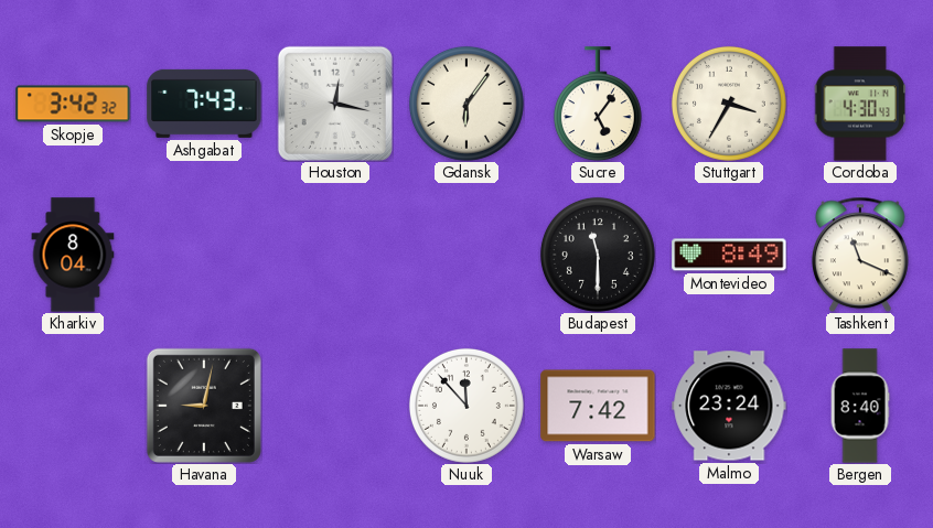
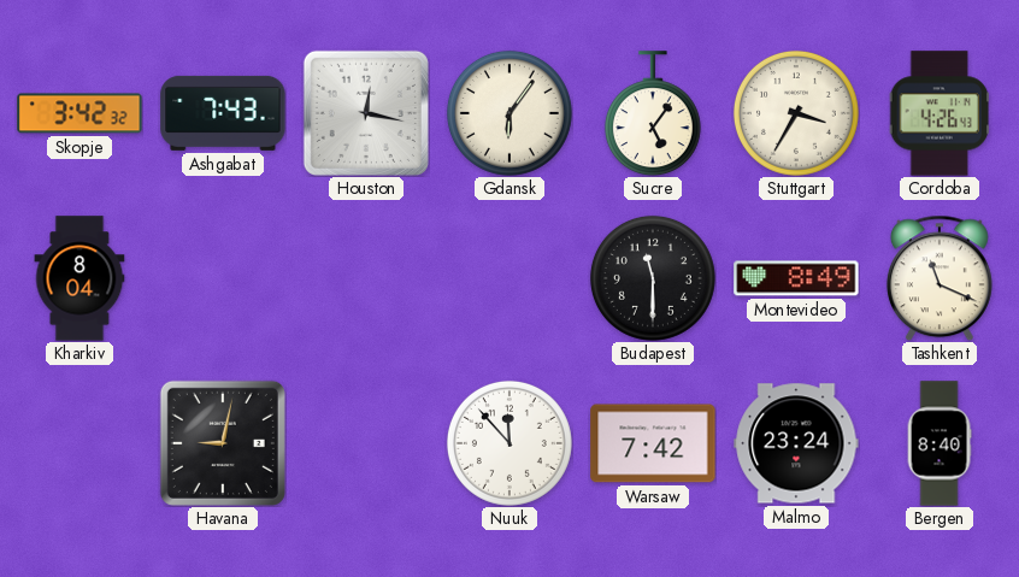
Cordoba: 4:30 -> 4:26
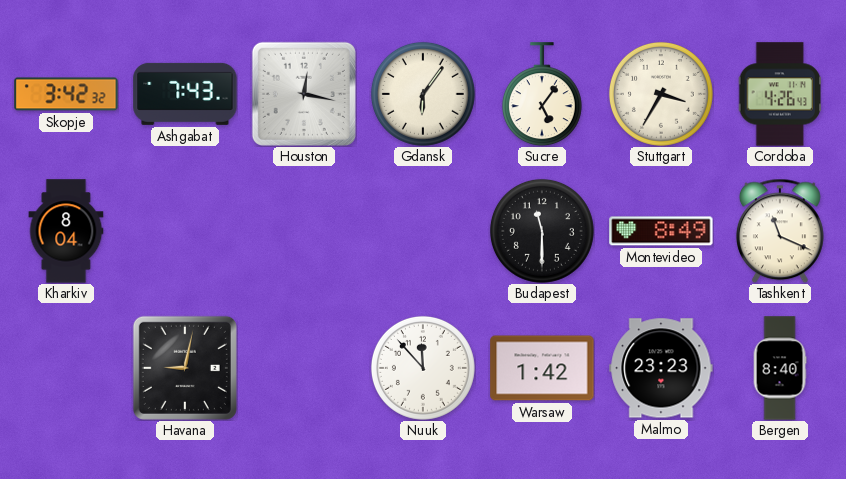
Warsaw: 7:42 -> 1:42
Malmo: 23:24 -> 23:23
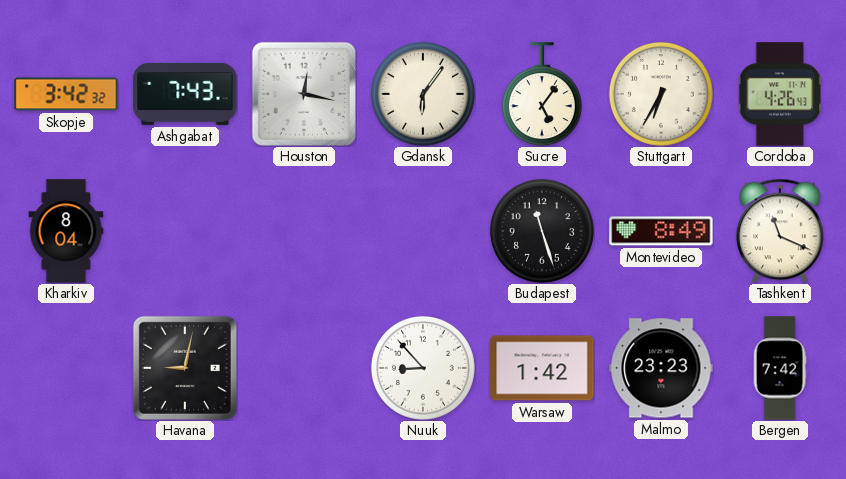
Stuttgart: 3:35 -> 6:35
Budapest: 11:30 -> 11:27
Nuuk: 11:53 -> 8:53
Bergen: 8:40 -> 7:42
